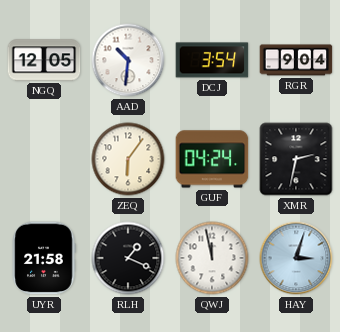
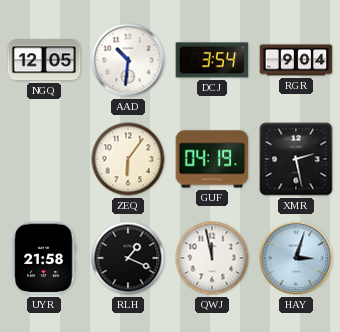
GUF: 04:24 -> 04:19
XMR: 2:32 -> 2:28
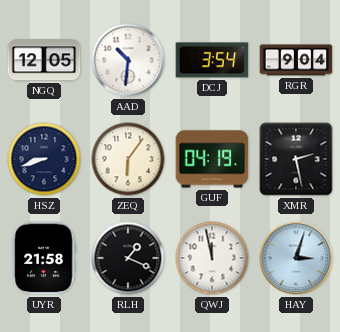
HSZ: none -> 8:42
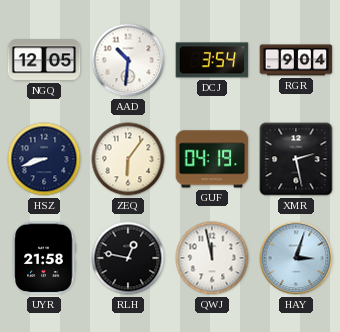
RLH: 1:19 -> 12:47
